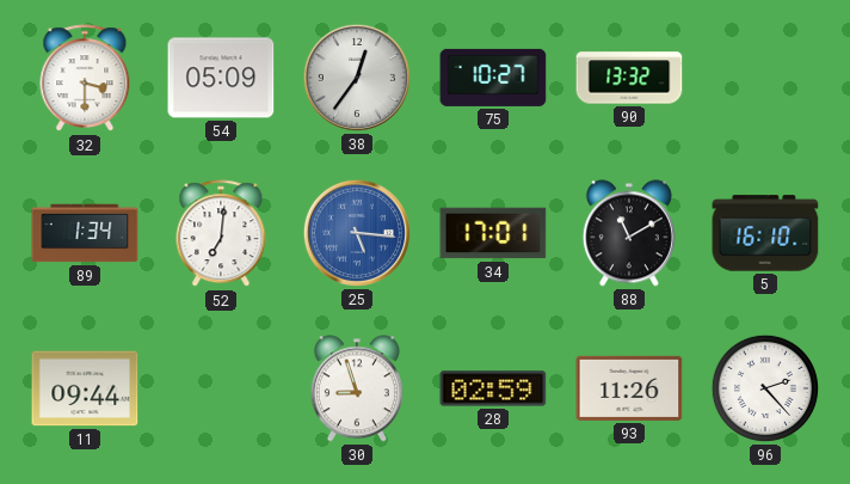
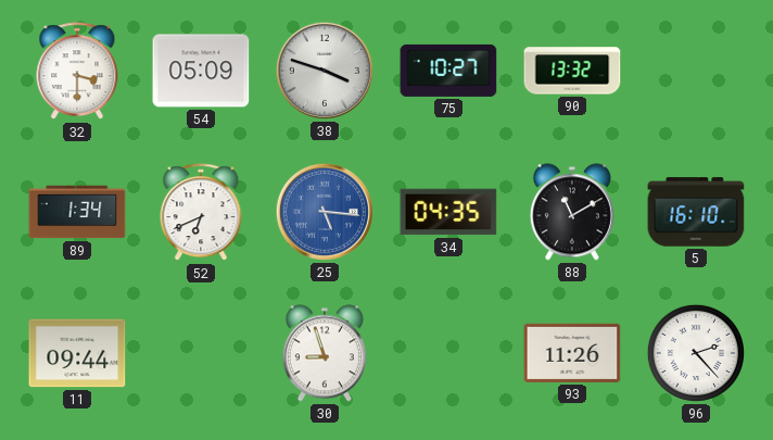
38: 12:36 -> 3:48
52: 7:01 -> 6:41
34: 17:01 -> 04:35
28: 02:59 -> none
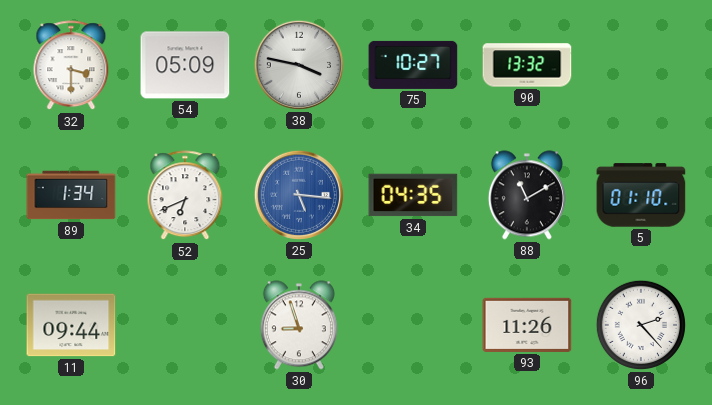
38: 3:48 -> 3:47
5: 16:10 -> 01:10
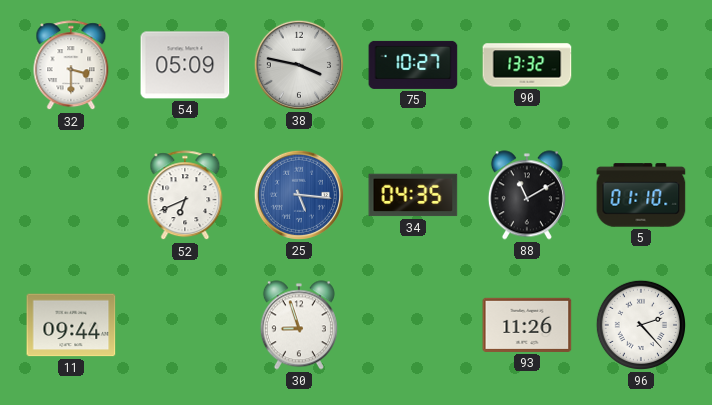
89: 1:34 -> none
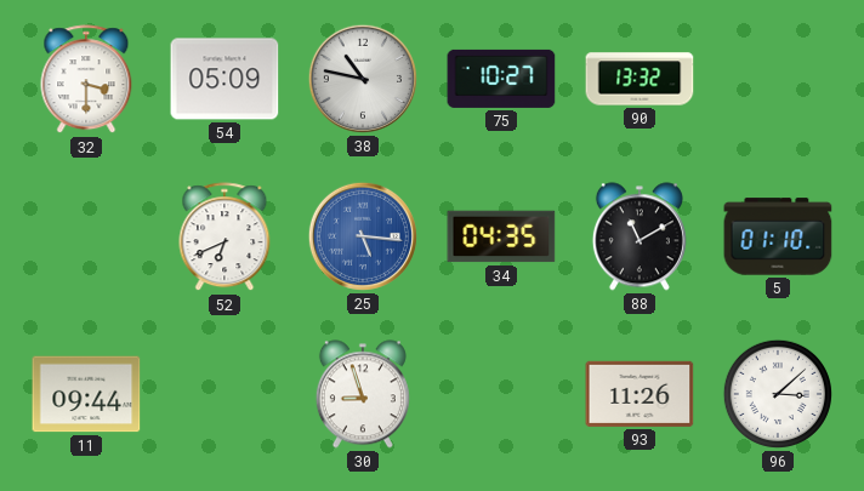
38: 3:47 -> 10:47
96: 2:23 -> 3:08
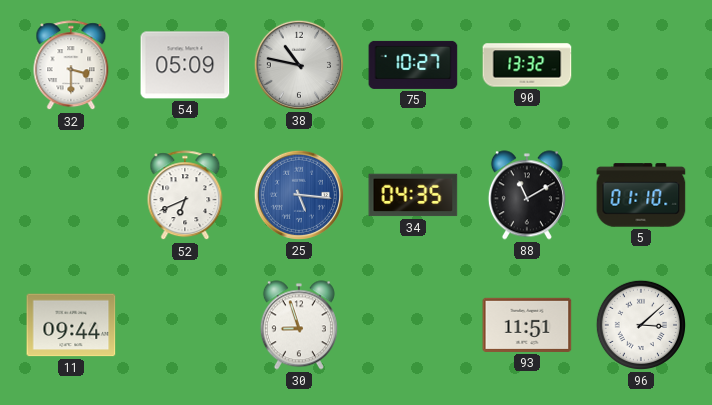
93: 11:26 -> 11:51
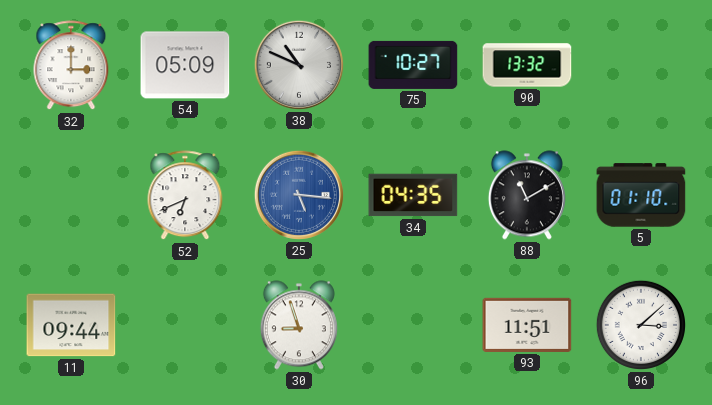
32: 3:30 -> 3:00
38: 10:47 -> 10:49
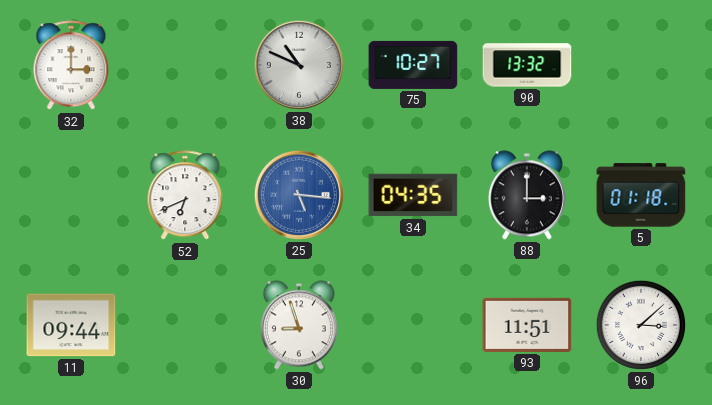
54: 05:09 -> none
88: 11:10 -> 3:00
5: 01:10 -> 01:18
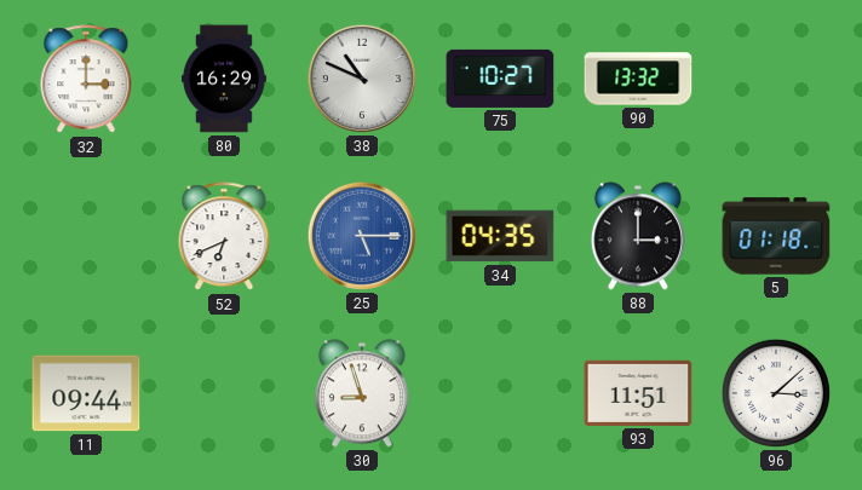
80: none -> 16:29
25: 5:16 -> 5:15
